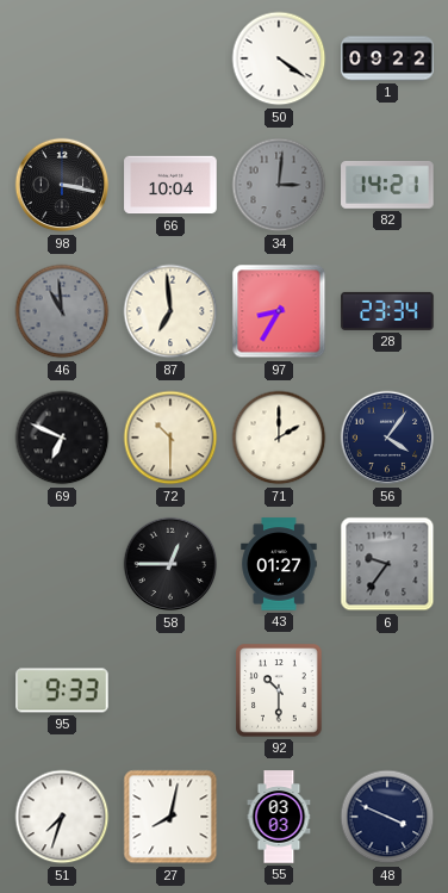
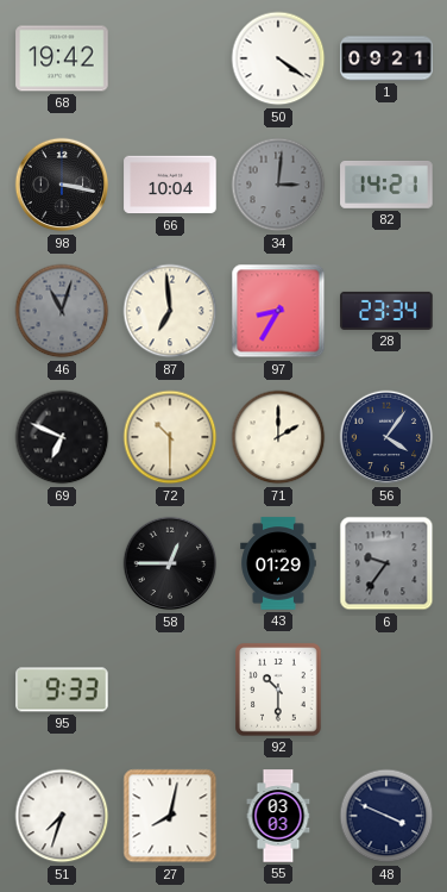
68: none -> 19:42
1: 09:22 -> 09:21
46: 10:59 -> 11:03
43: 01:27 -> 01:29
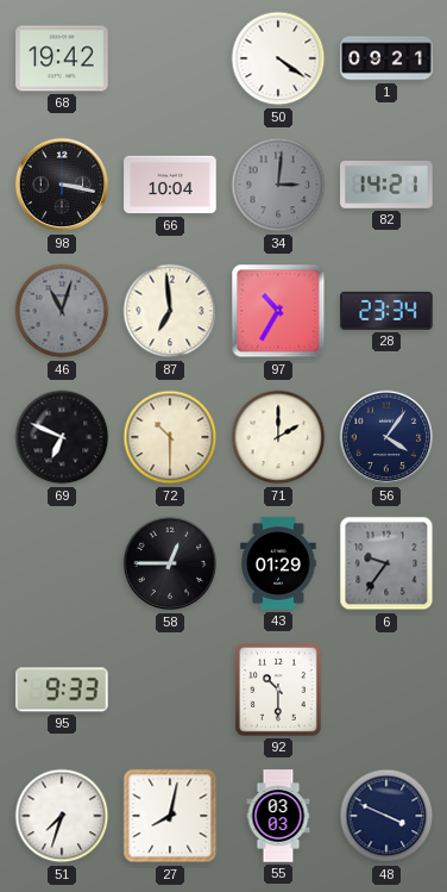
97: 8:35 -> 10:35
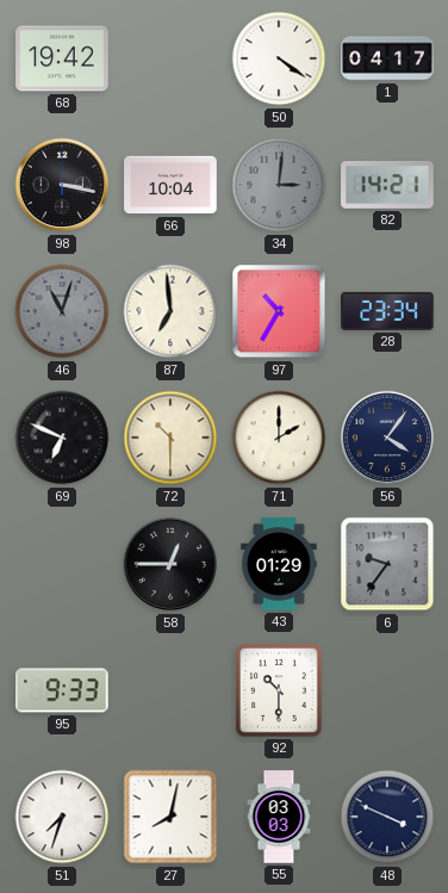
1: 09:21 -> 04:17
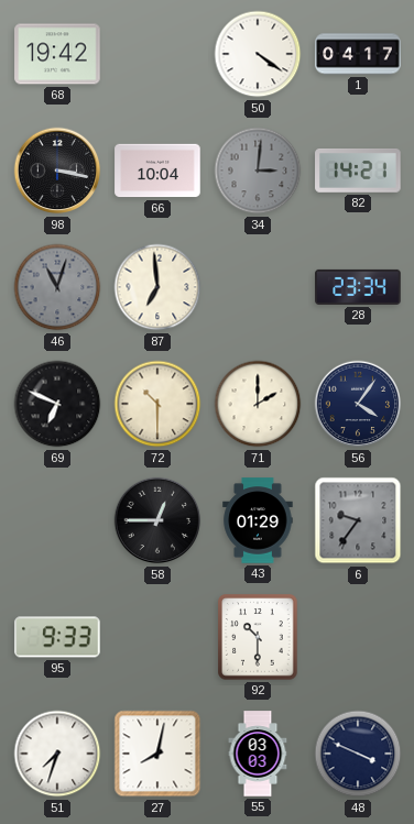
97: 10:35 -> none
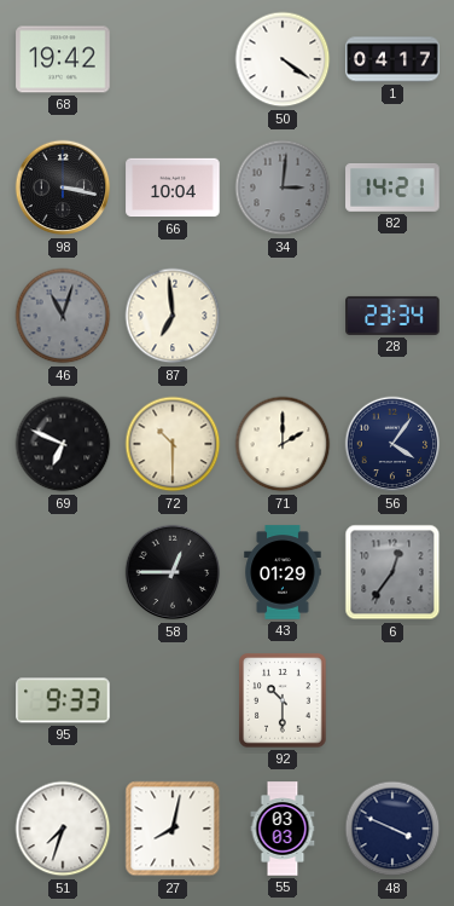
6: 9:36 -> 12:36
